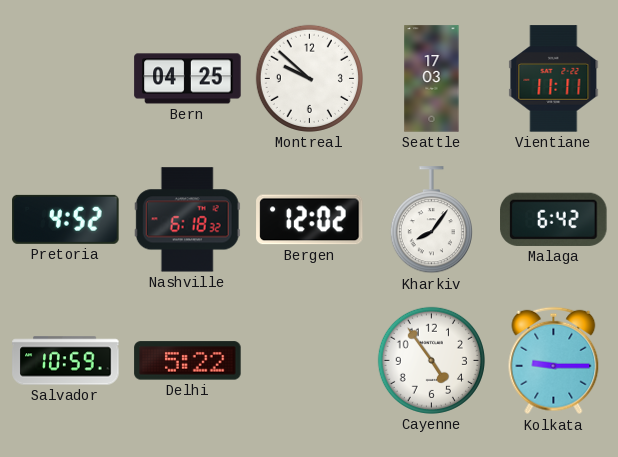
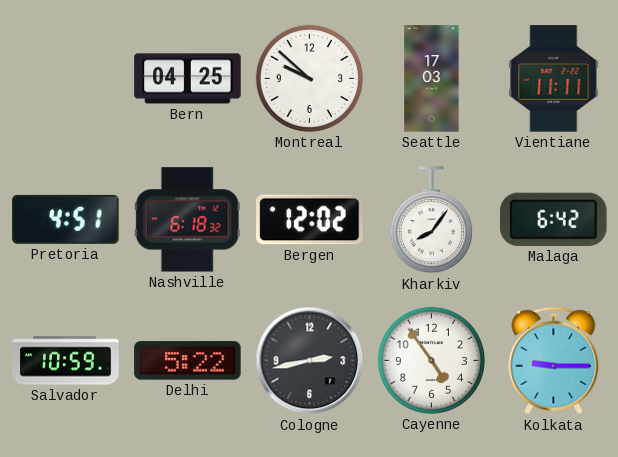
Pretoria: 4:52 -> 4:51
Cologne: none -> 2:43
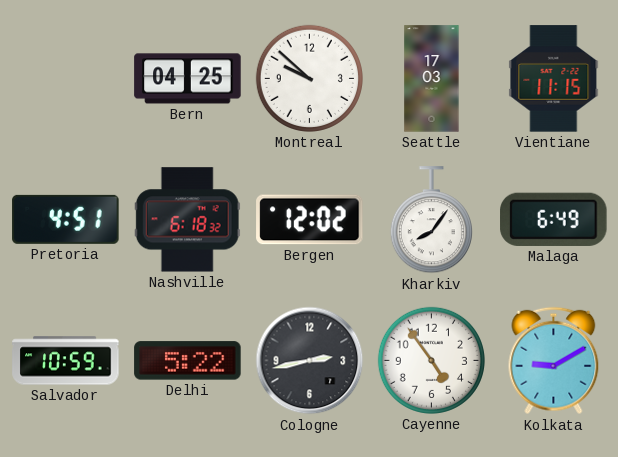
Vientiane: 11:11 -> 11:15
Malaga: 6:42 -> 6:49
Kolkata: 9:15 -> 9:10
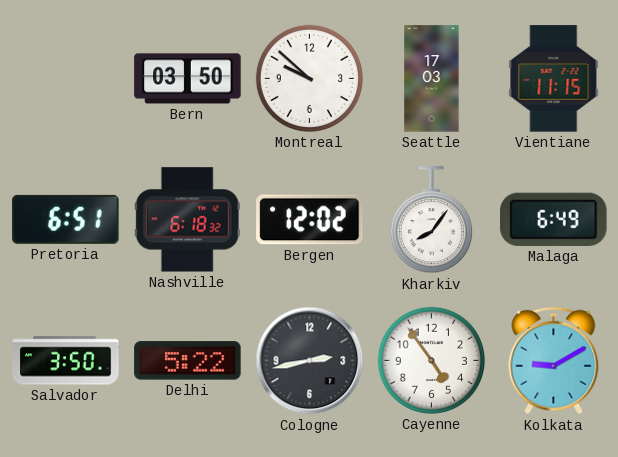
Bern: 04:25 -> 03:50
Pretoria: 4:51 -> 6:51
Salvador: 10:59 -> 3:50
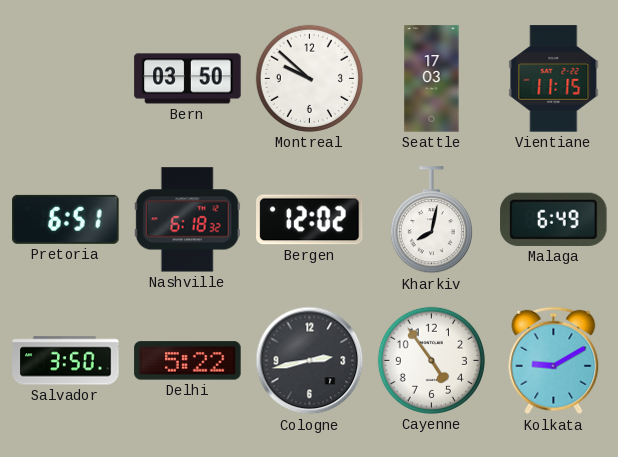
Kharkiv: 8:06 -> 8:02
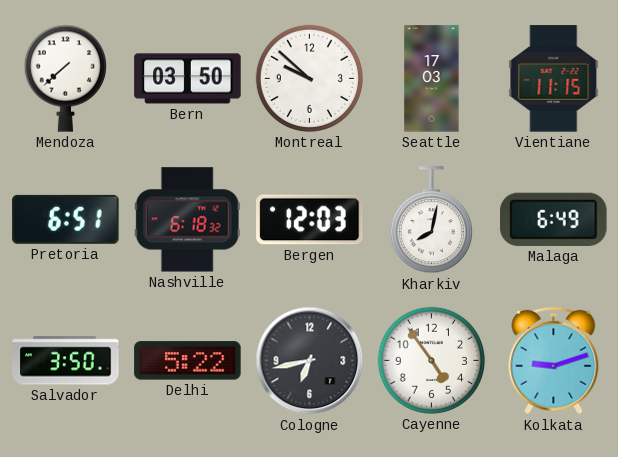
Mendoza: none -> 7:38
Bergen: 12:02 -> 12:03
Cologne: 2:43 -> 6:43
Kolkata: 9:10 -> 9:12
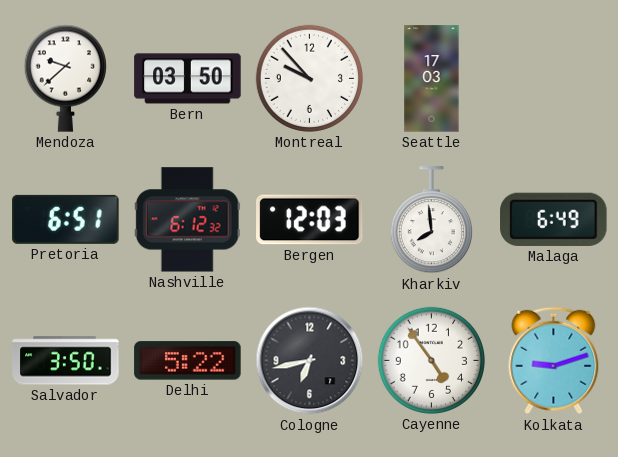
Mendoza: 7:38 -> 9:38
Montreal: 9:52 -> 9:53
Vientiane: 11:15 -> none
Nashville: 6:18 -> 6:12
Kharkiv: 8:02 -> 7:59
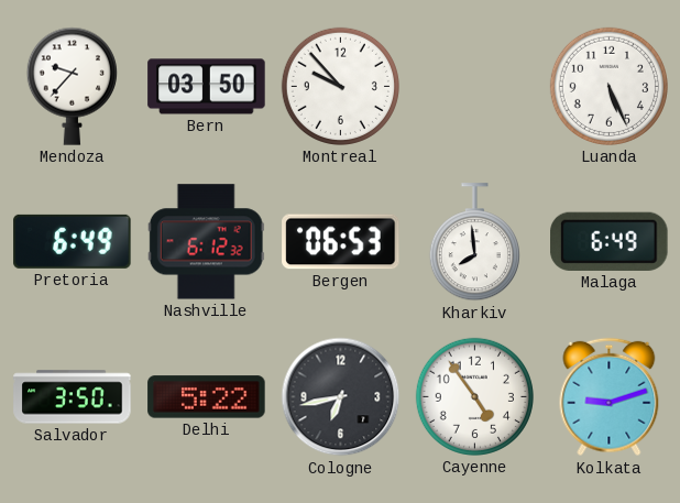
Mendoza: 9:38 -> 9:37
Seattle: 17:03 -> none
Luanda: none -> 5:26
Pretoria: 6:51 -> 6:49
Bergen: 12:03 -> 06:53
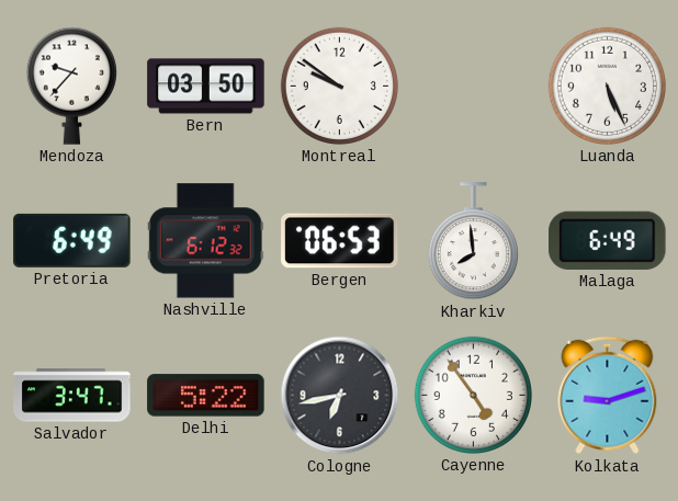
Montreal: 9:53 -> 9:51
Salvador: 3:50 -> 3:47
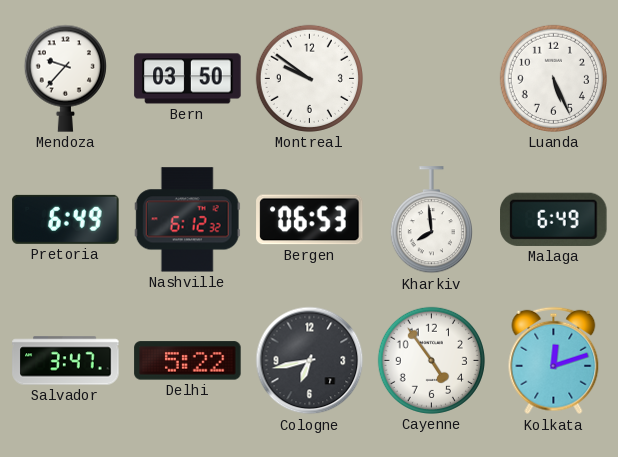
Kolkata: 9:12 -> 12:12
